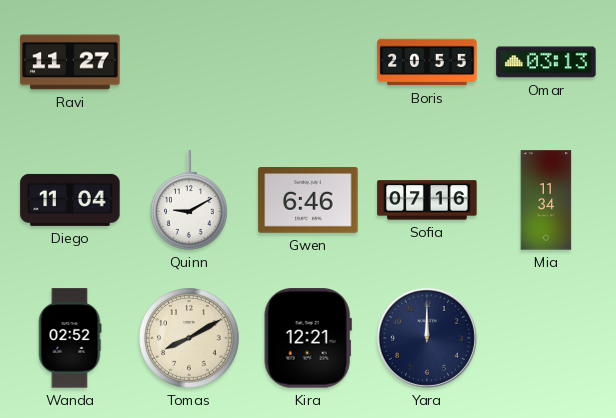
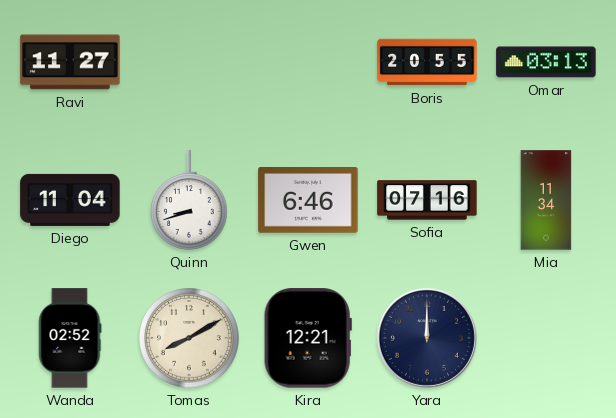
Quinn: 9:10 -> 8:42
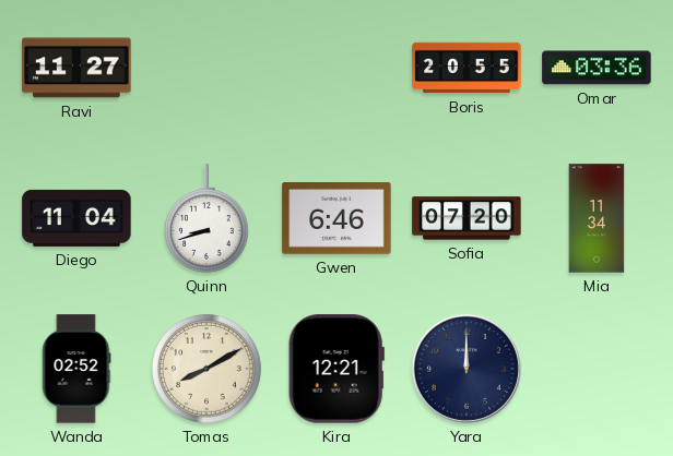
Omar: 03:13 -> 03:36
Sofia: 07:16 -> 07:20
